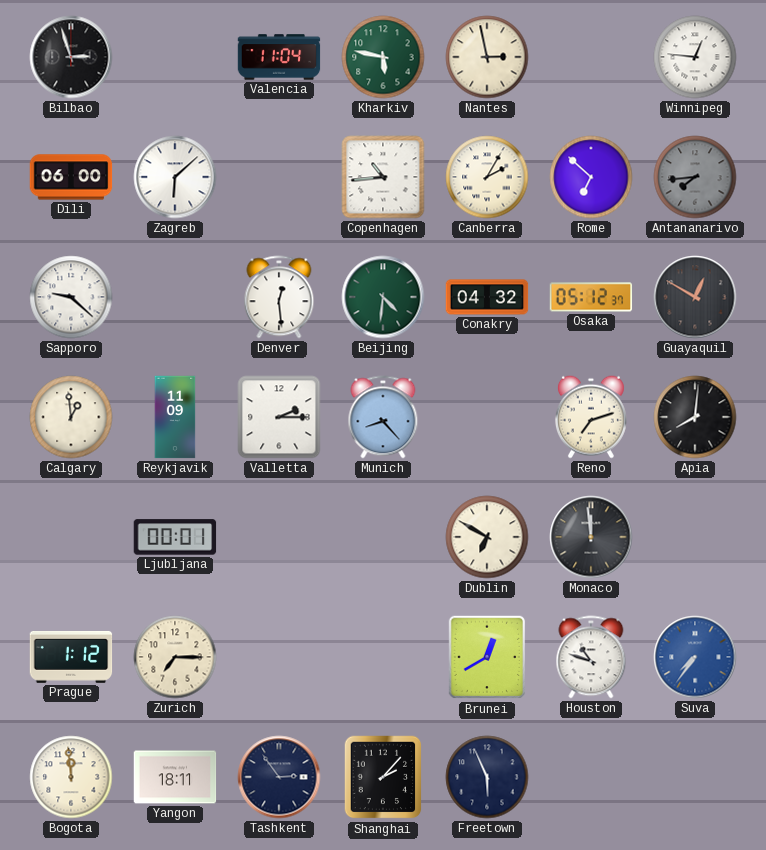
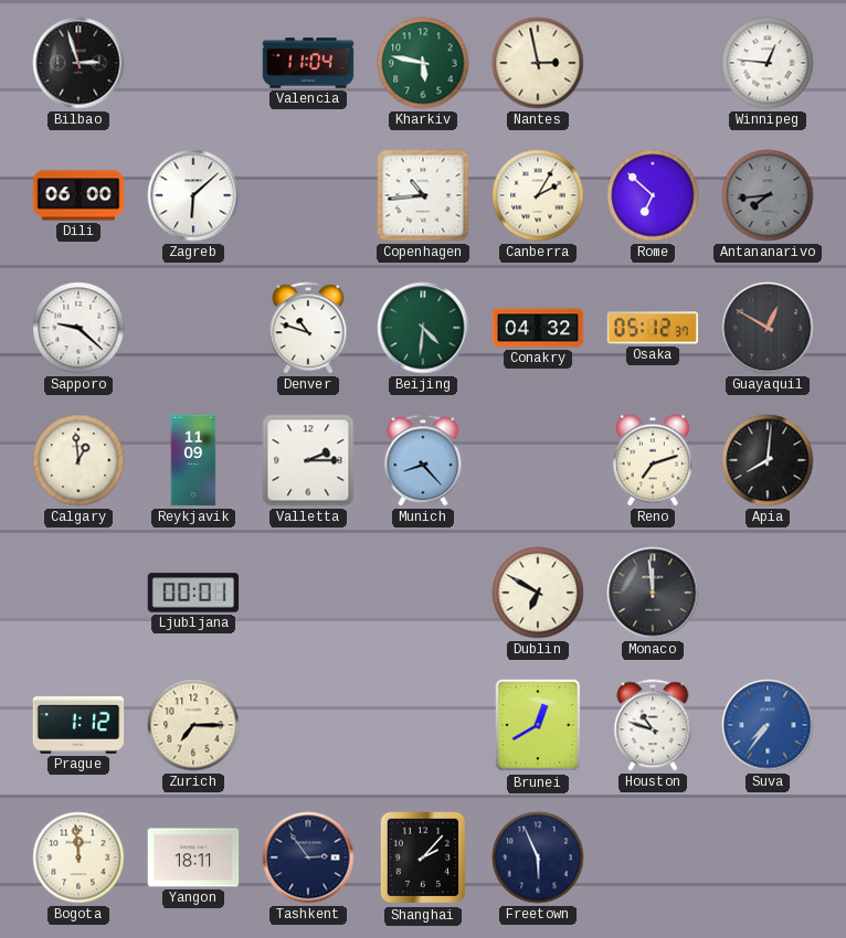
Denver: 12:29 -> 10:48
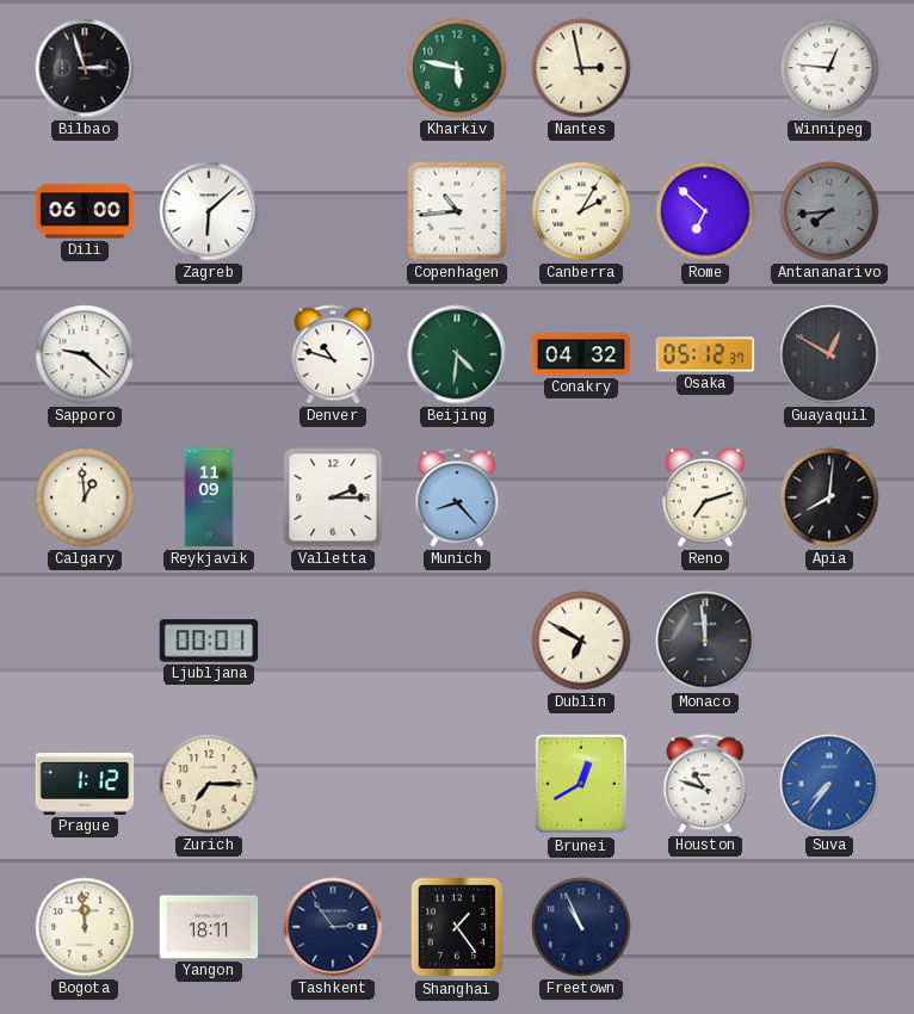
Valencia: 11:04 -> none
Shanghai: 2:07 -> 1:24
Freetown: 5:56 -> 10:56
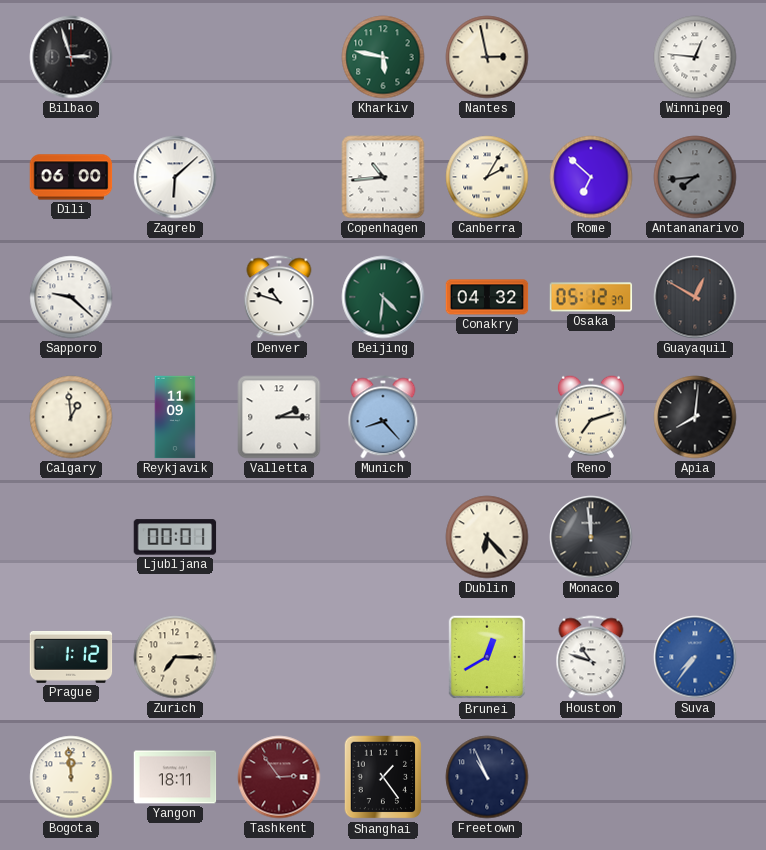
Dublin: 6:50 -> 6:23
Tashkent dial: navy -> burgundy
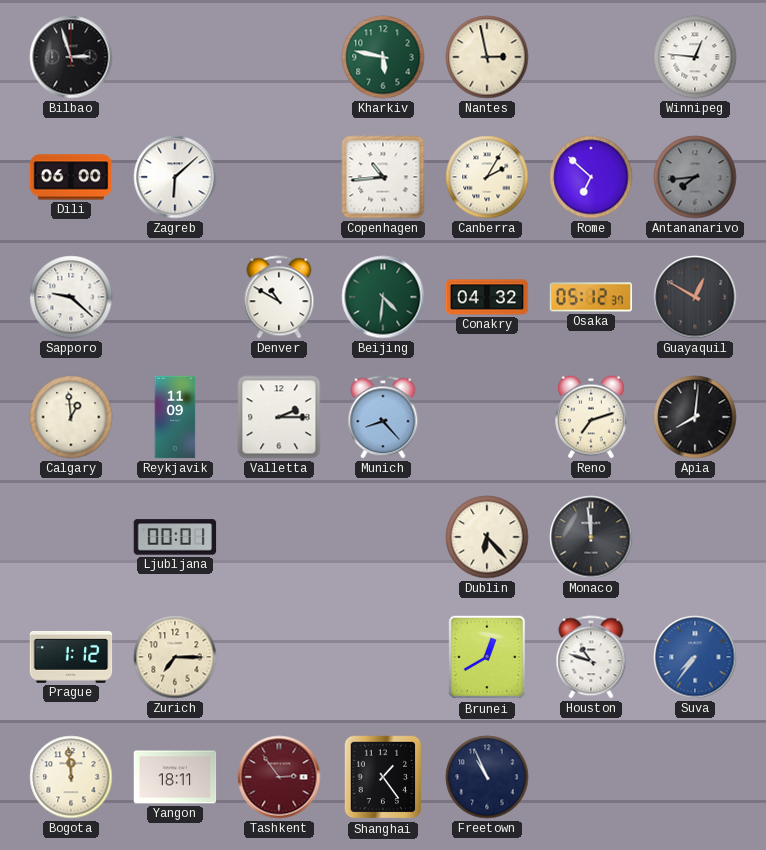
Denver: 10:48 -> 10:50
